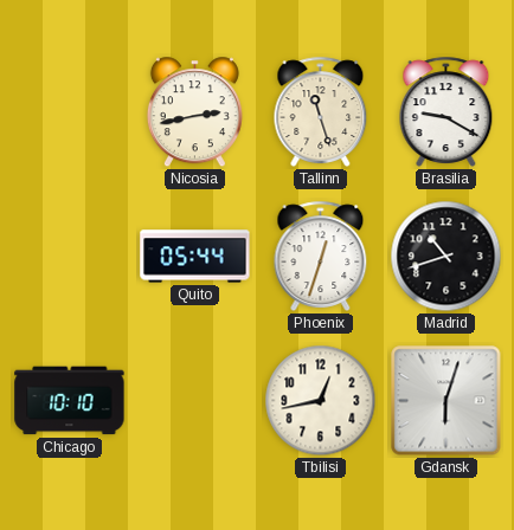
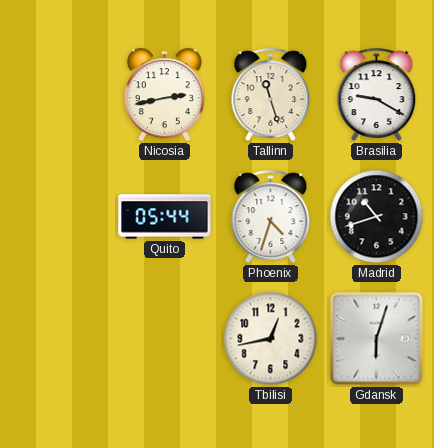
Phoenix: 12:33 -> 4:33
Chicago: 10:10 -> none
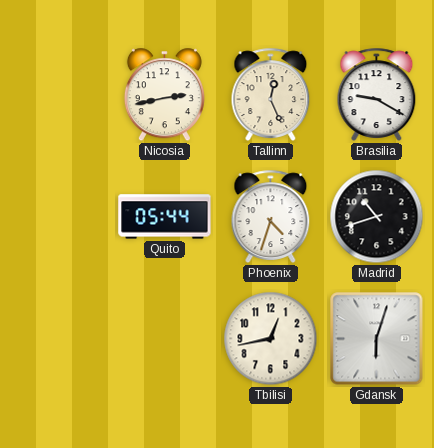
Tallinn: 11:27 -> 12:26
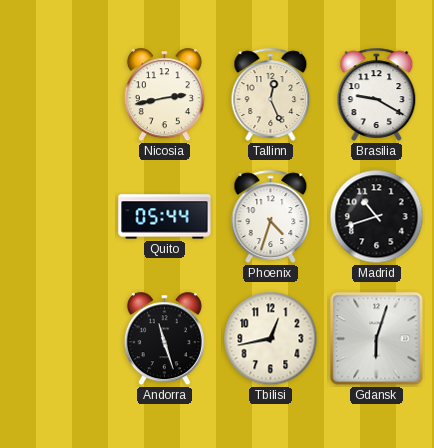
Andorra: none -> 11:27
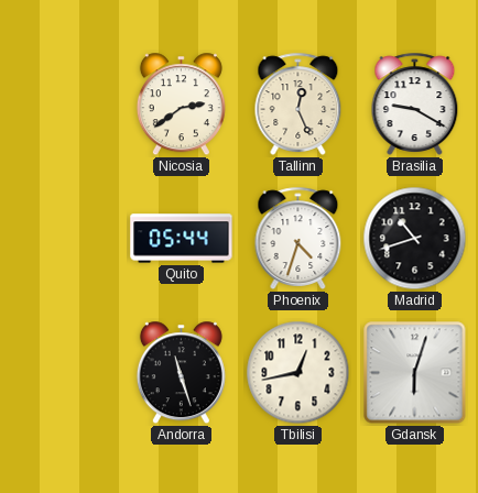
Nicosia: 2:43 -> 2:39
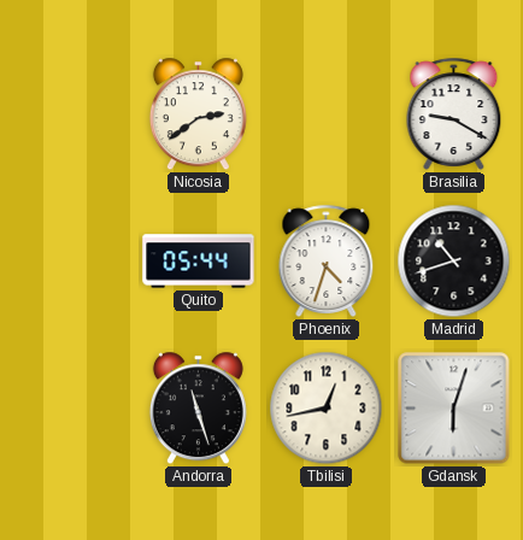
Tallinn: 12:26 -> none
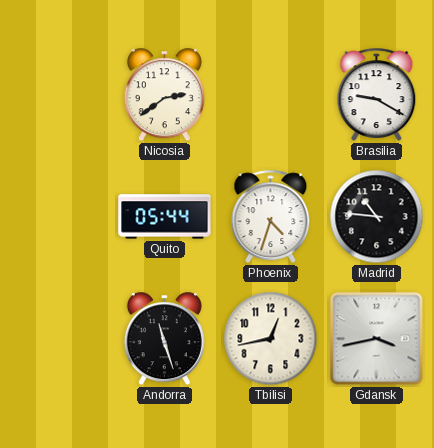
Madrid: 10:42 -> 10:46
Gdansk: 6:03 -> 3:43
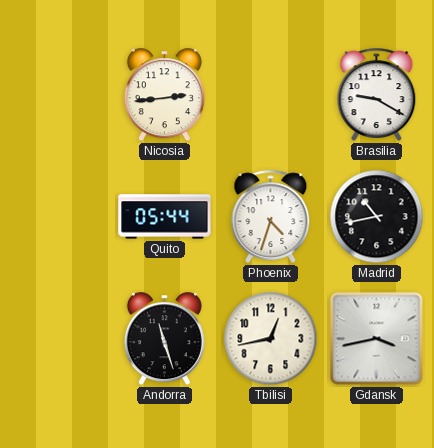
Nicosia: 2:39 -> 2:44
Madrid: 10:46 -> 10:43
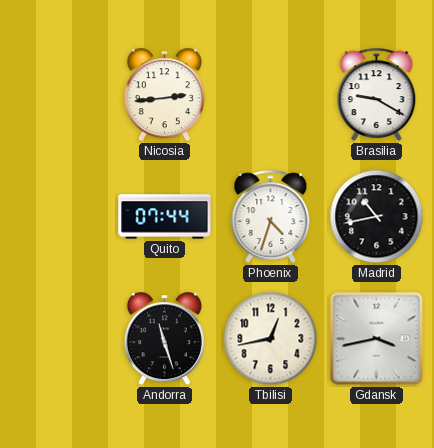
Quito: 05:44 -> 07:44
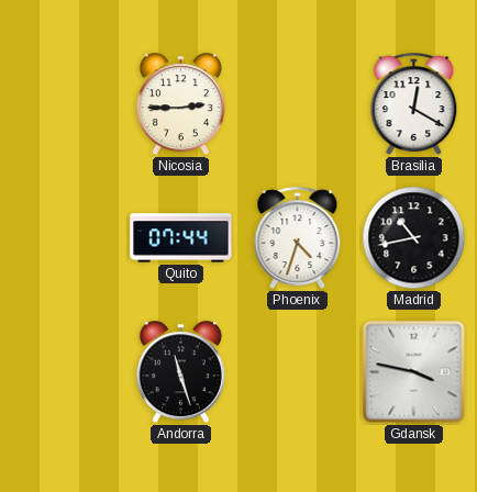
Nicosia: 2:44 -> 2:45
Brasilia: 9:20 -> 12:20
Tbilisi: 12:43 -> none
Gdansk: 3:43 -> 3:47
